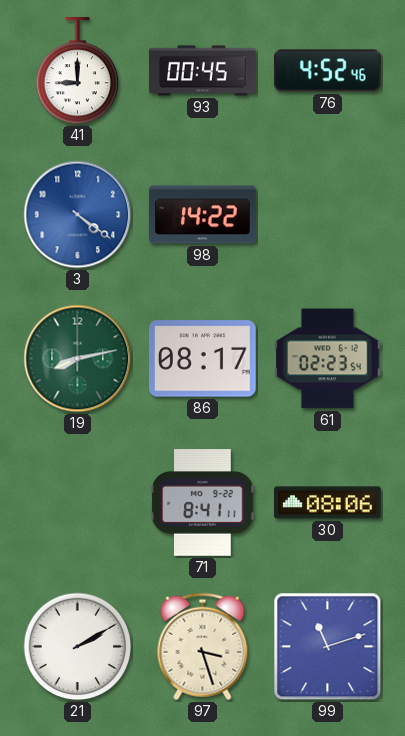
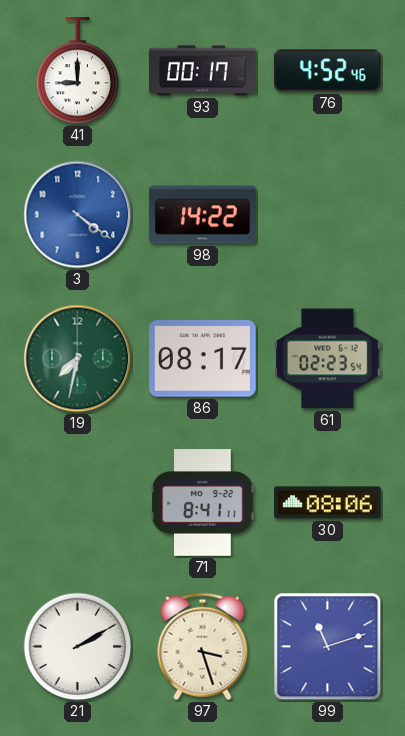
93: 00:45 -> 00:17
19: 8:13 -> 7:32
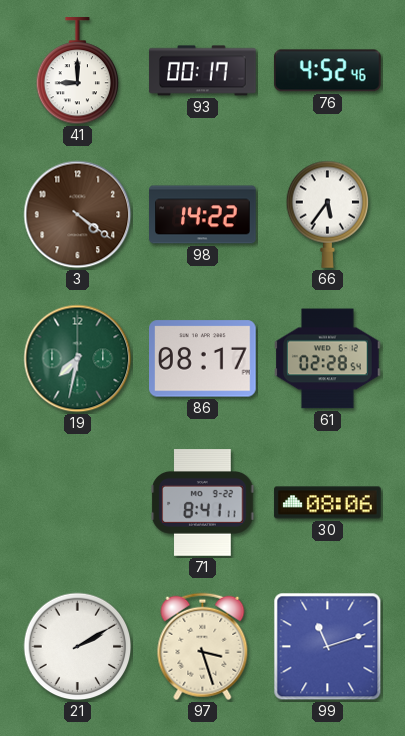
3 dial: blue -> brown
66: none -> 5:36
61: 02:23 -> 02:28
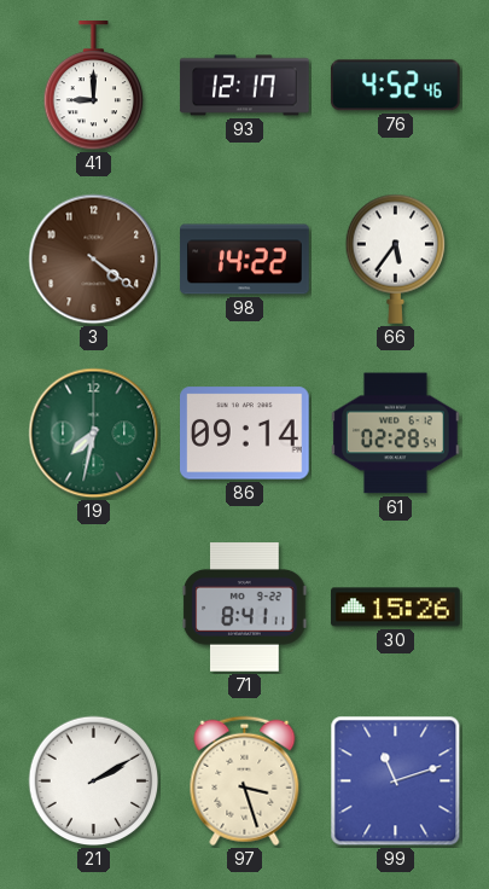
93: 00:17 -> 12:17
86: 08:17 -> 09:14
30: 08:06 -> 15:26
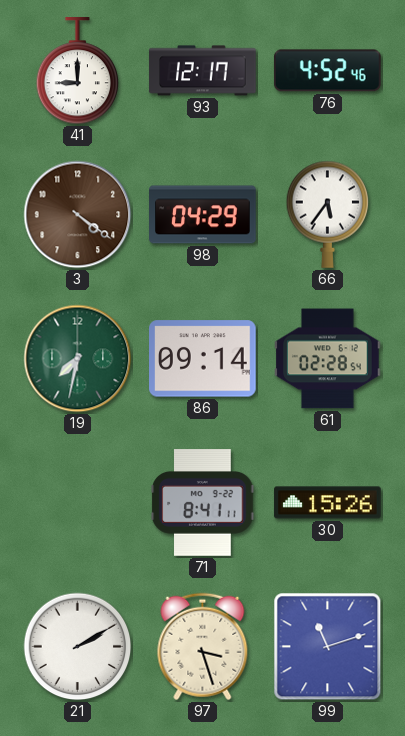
98: 14:22 -> 04:29
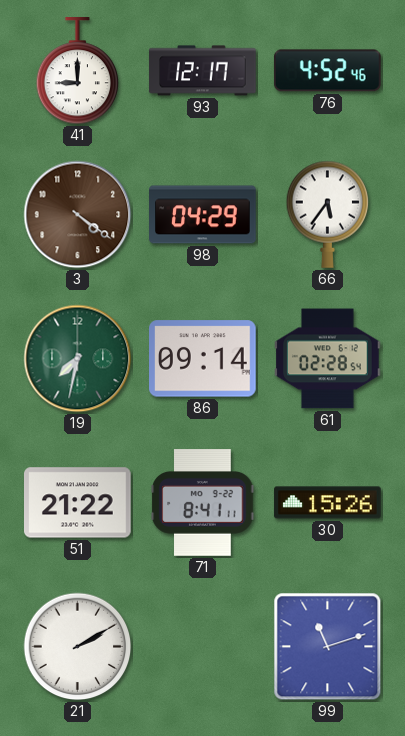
51: none -> 21:22
97: 3:27 -> none
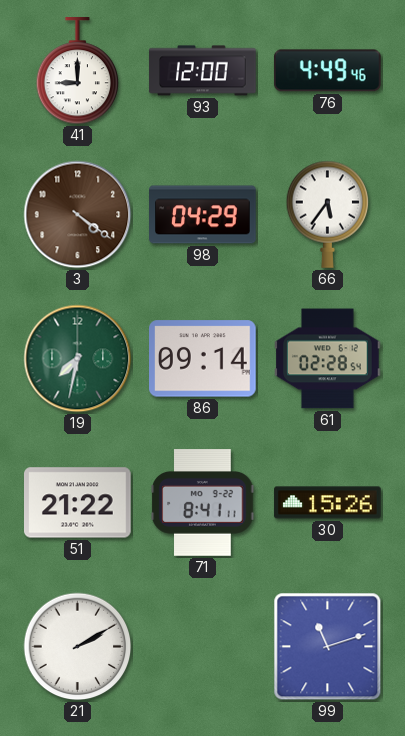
93: 12:17 -> 12:00
76: 4:52 -> 4:49
